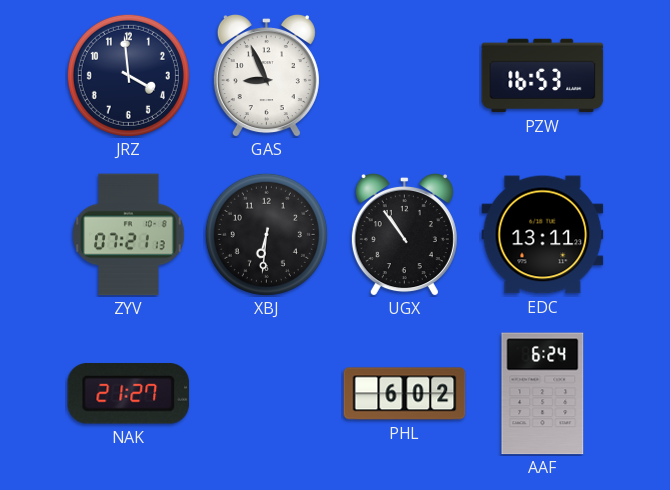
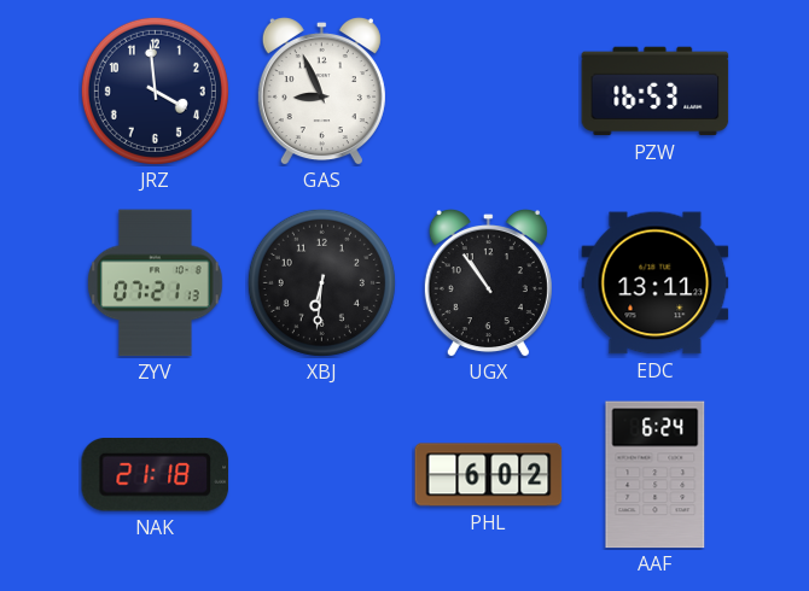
NAK: 21:27 -> 21:18
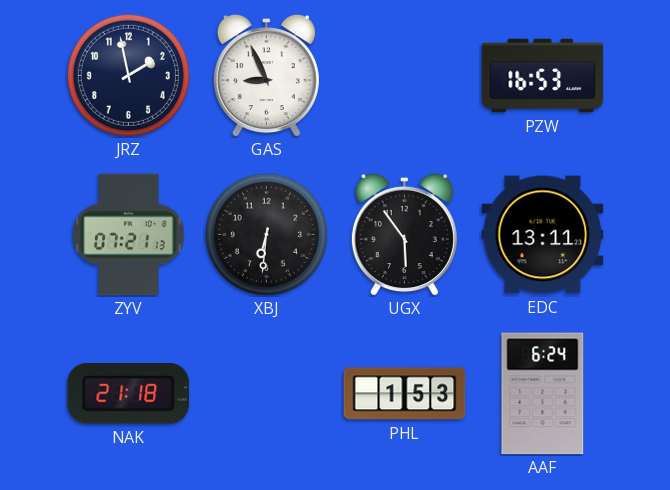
JRZ: 3:59 -> 1:58
UGX: 10:54 -> 5:54
PHL: 6:02 -> 1:53
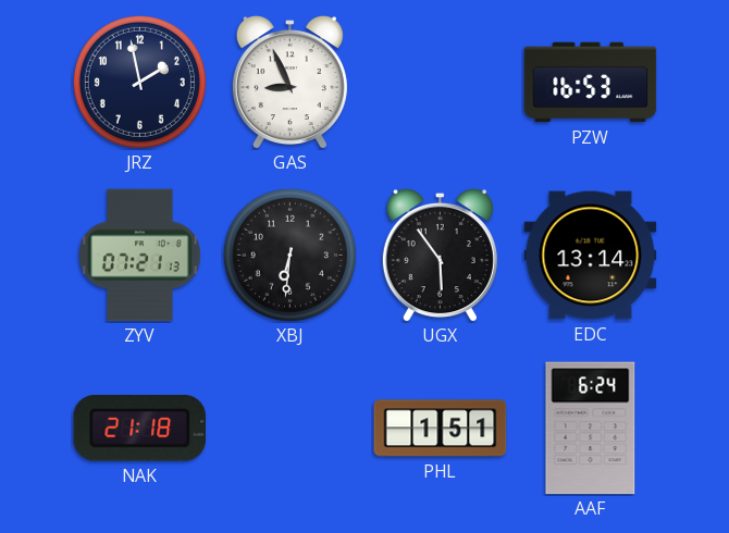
EDC: 13:11 -> 13:14
PHL: 1:53 -> 1:51
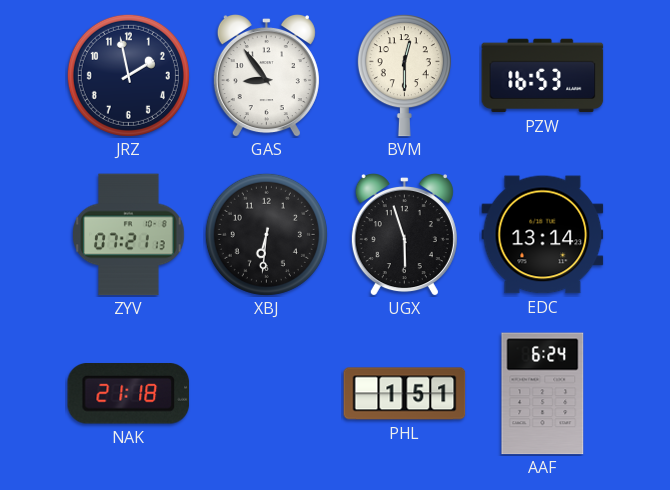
GAS: 8:56 -> 8:54
BVM: none -> 12:30
UGX: 5:54 -> 5:57
